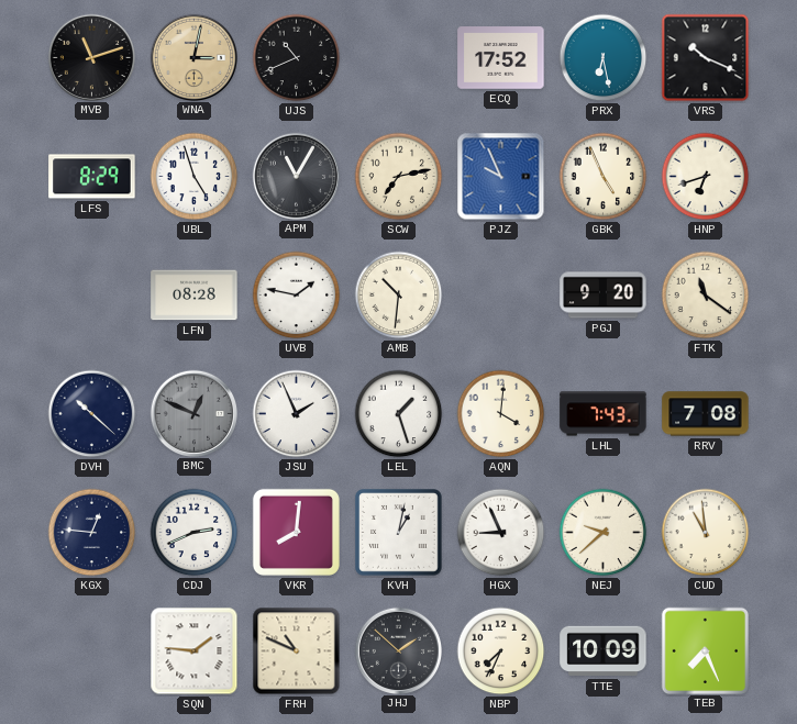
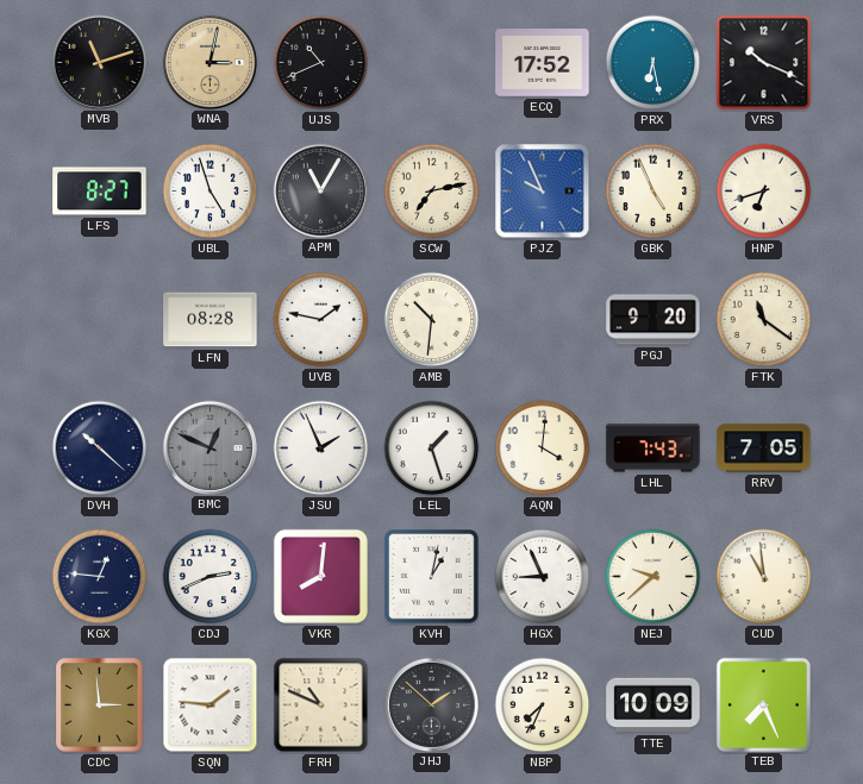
LFS: 8:29 -> 8:27
RRV: 7:08 -> 7:05
CDC: none -> 2:59
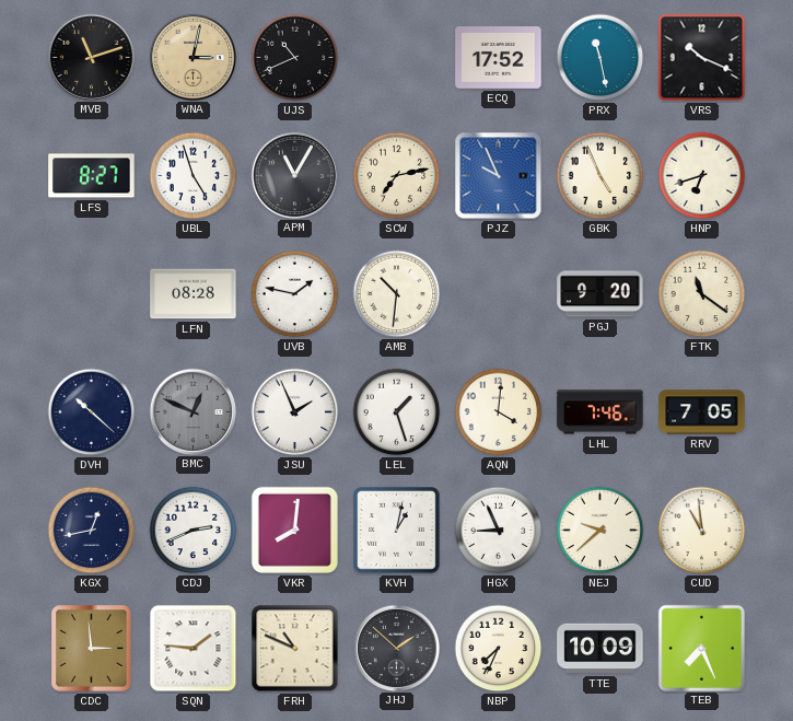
PRX: 6:28 -> 11:28
LHL: 7:43 -> 7:46
KGX: 12:46 -> 12:43
